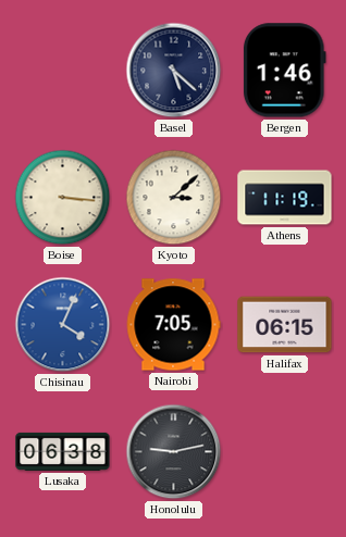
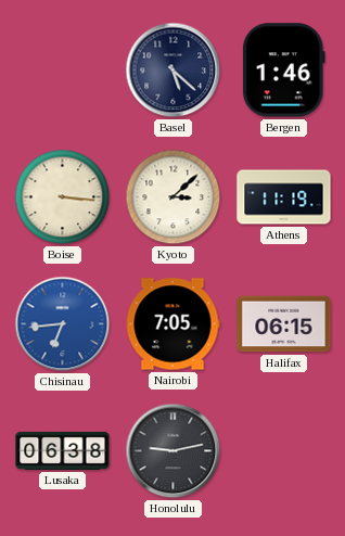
Chisinau: 4:04 -> 6:44
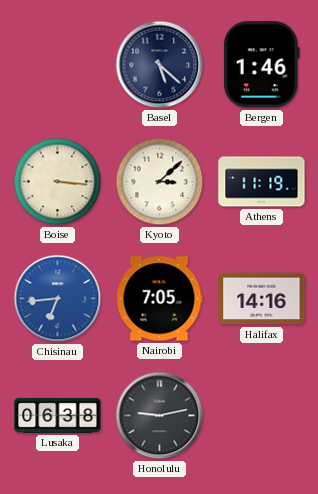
Halifax: 06:15 -> 14:16
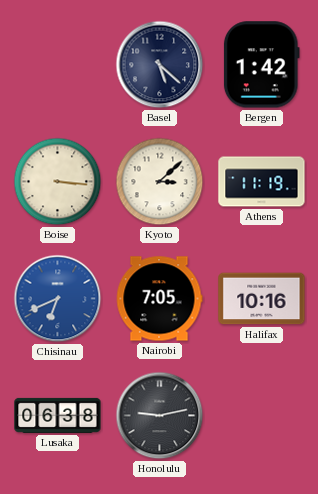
Bergen: 1:46 -> 1:42
Chisinau: 6:44 -> 6:41
Halifax: 14:16 -> 10:16
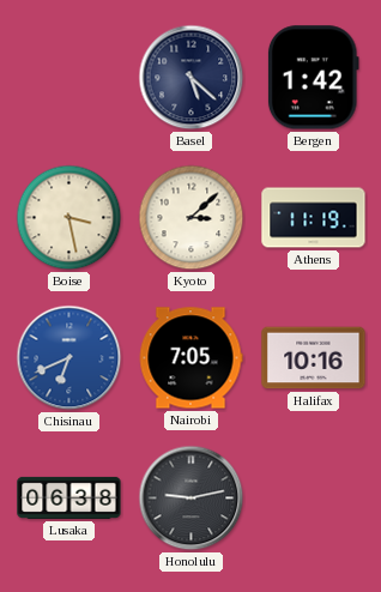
Boise: 3:16 -> 3:28
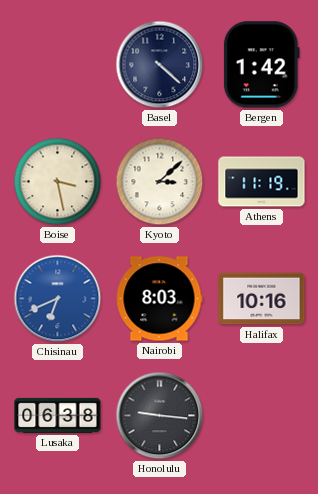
Basel: 5:22 -> 4:22
Nairobi: 7:05 -> 8:03
Honolulu: 9:13 -> 9:16
